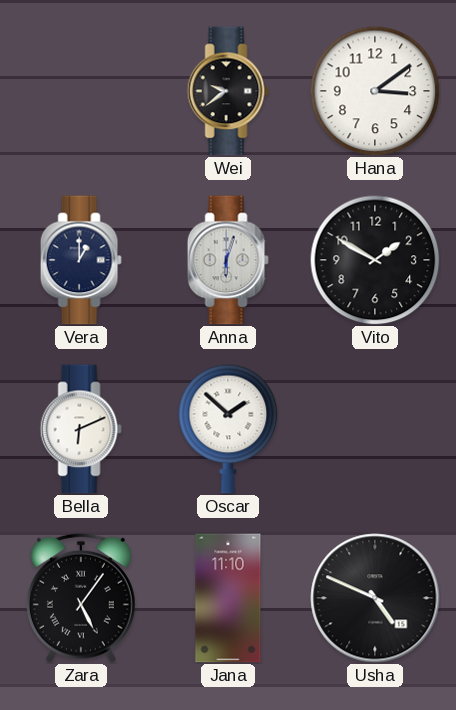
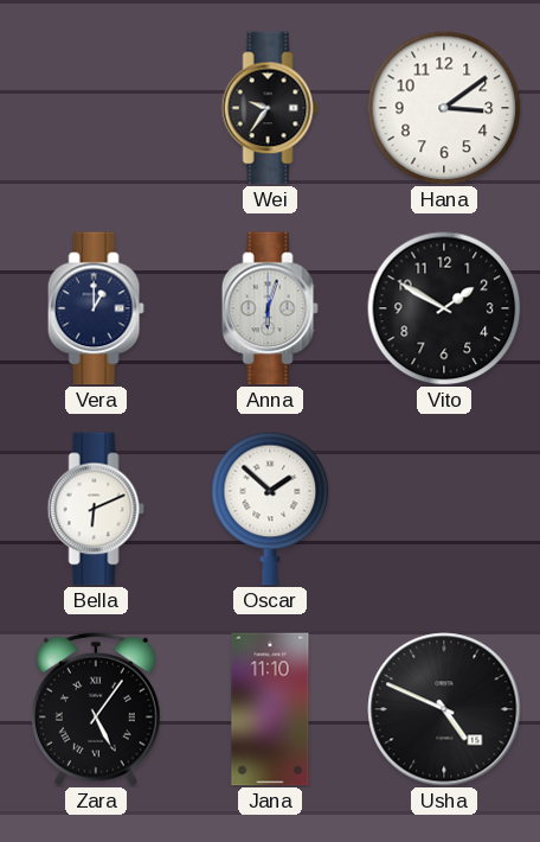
Wei: 9:39 -> 9:36
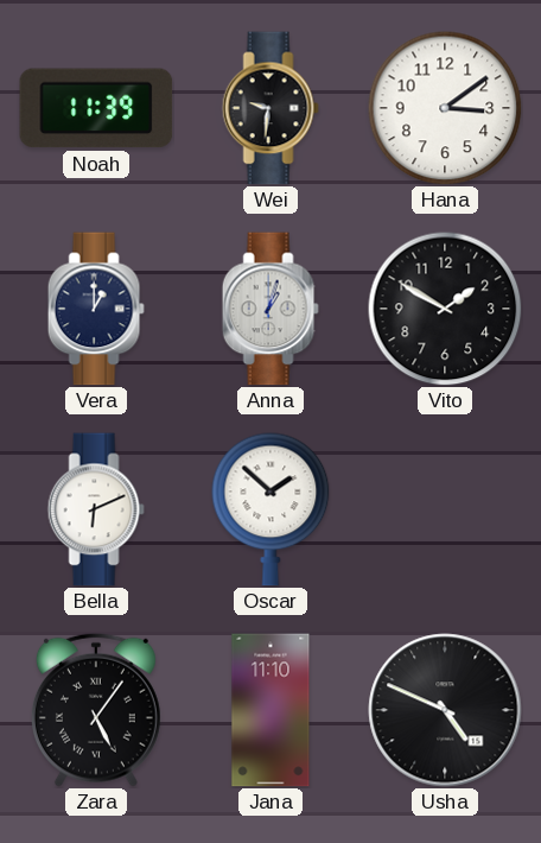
Noah: none -> 11:39
Wei: 9:36 -> 9:31
Anna: 6:03 -> 1:03
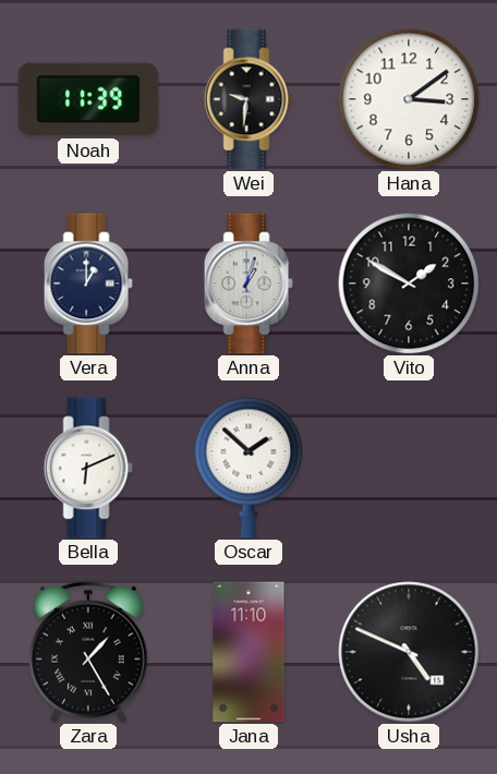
Zara: 5:06 -> 1:25
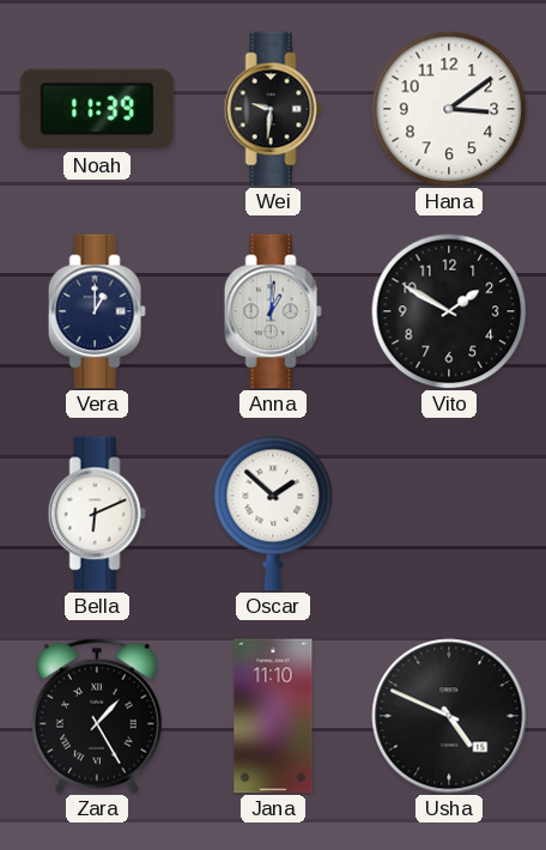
Anna: 1:03 -> 1:01
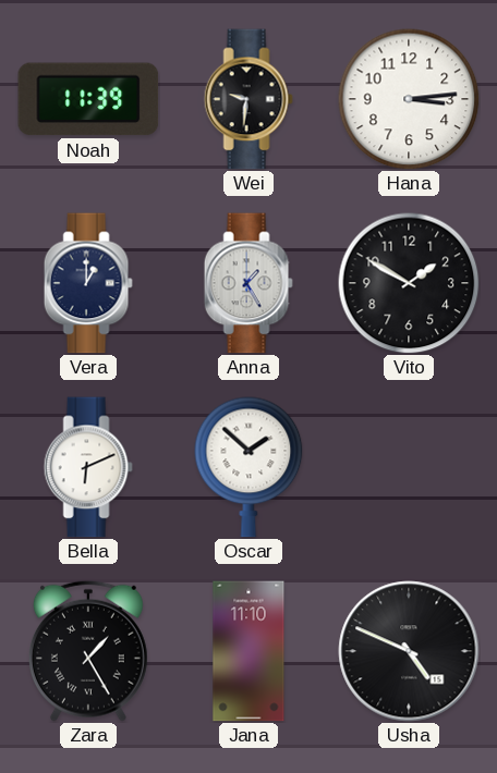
Hana: 3:09 -> 3:14
Anna: 1:01 -> 1:25
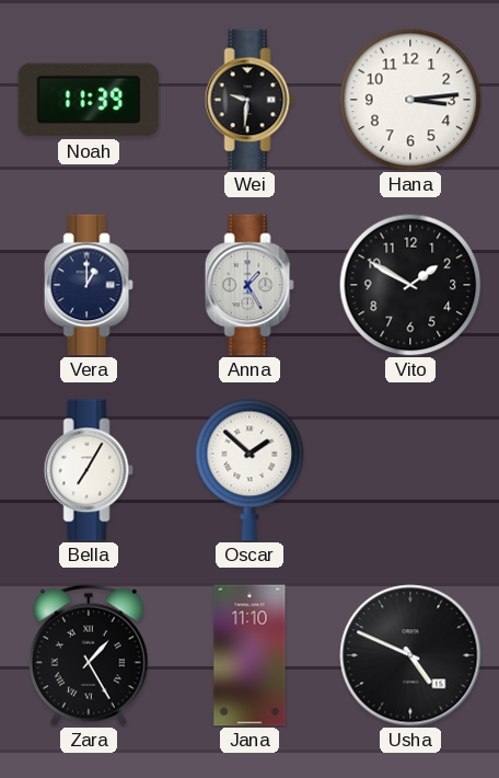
Bella: 6:11 -> 7:05
